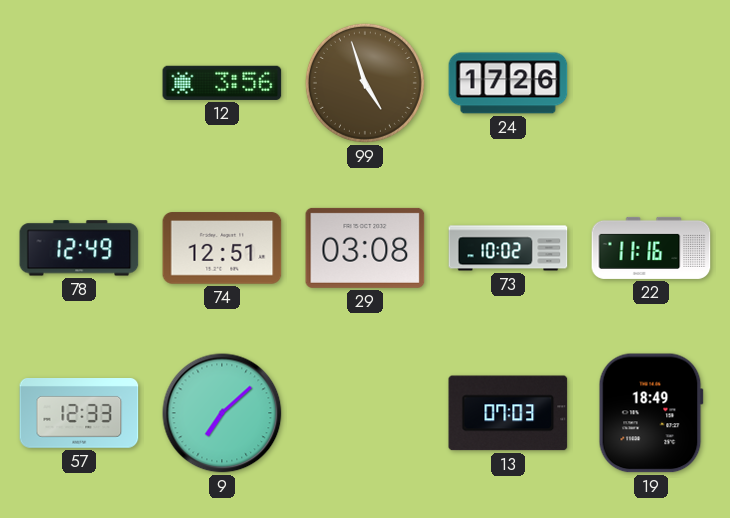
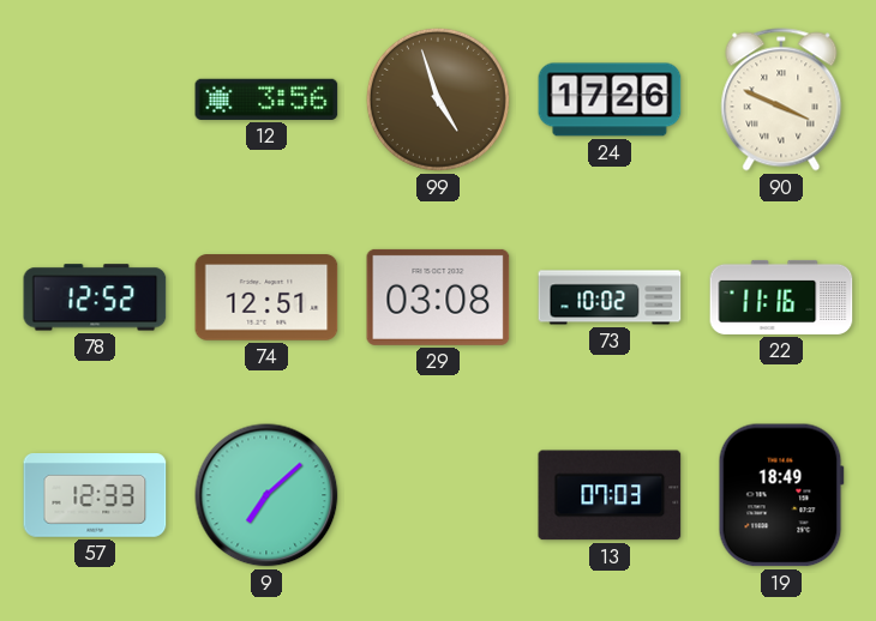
90: none -> 3:49
78: 12:49 -> 12:52
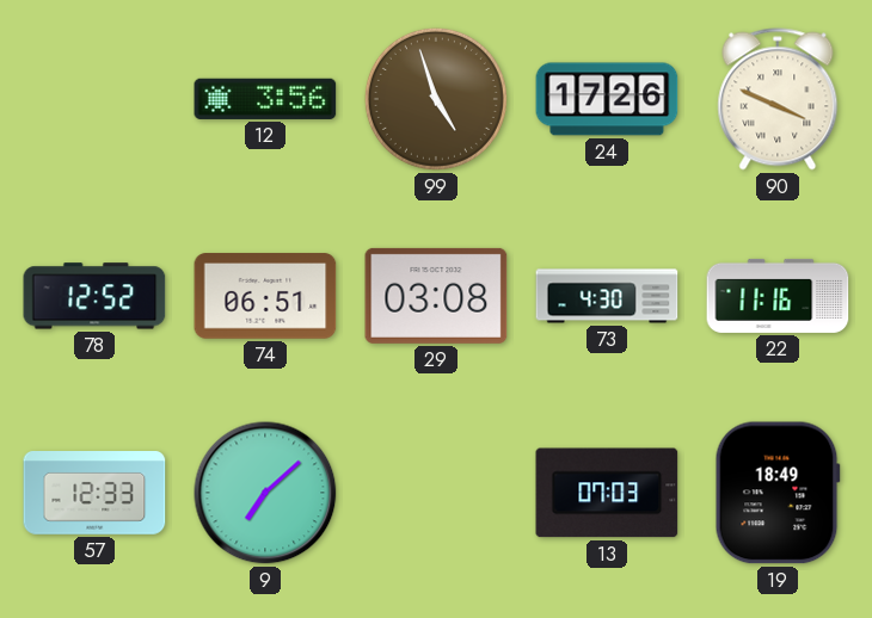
74: 12:51 -> 06:51
73: 10:02 -> 4:30
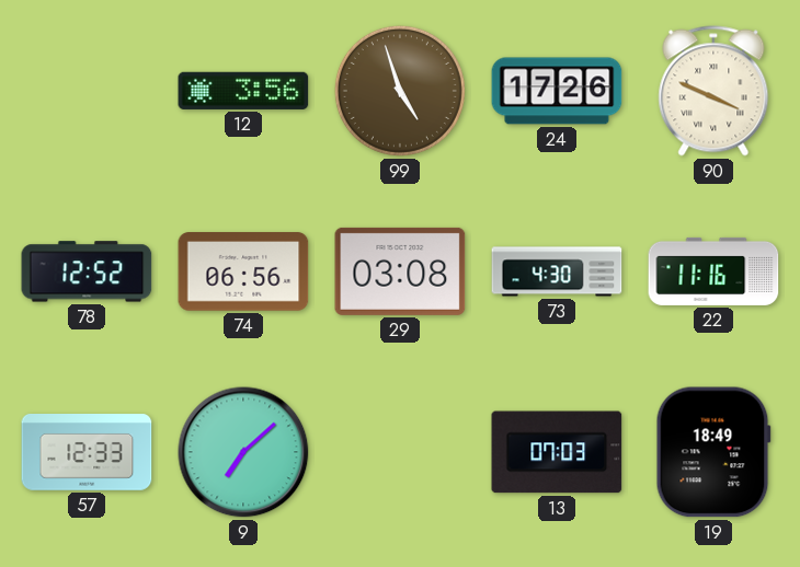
74: 06:51 -> 06:56
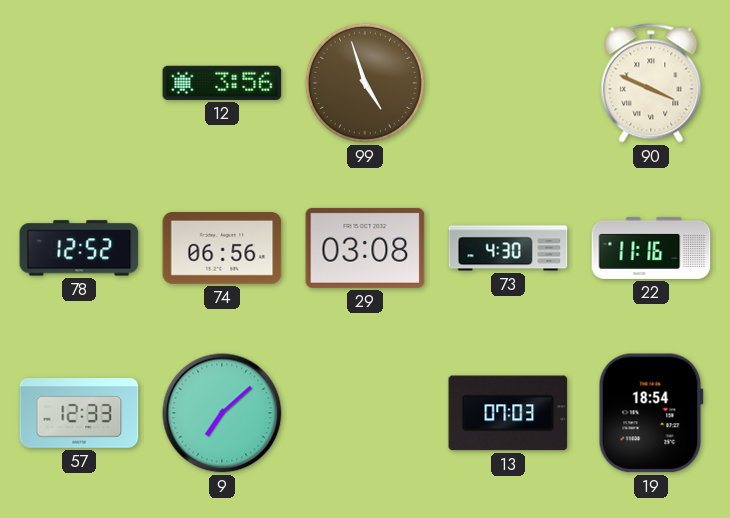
24: 17:26 -> none
19: 18:49 -> 18:54
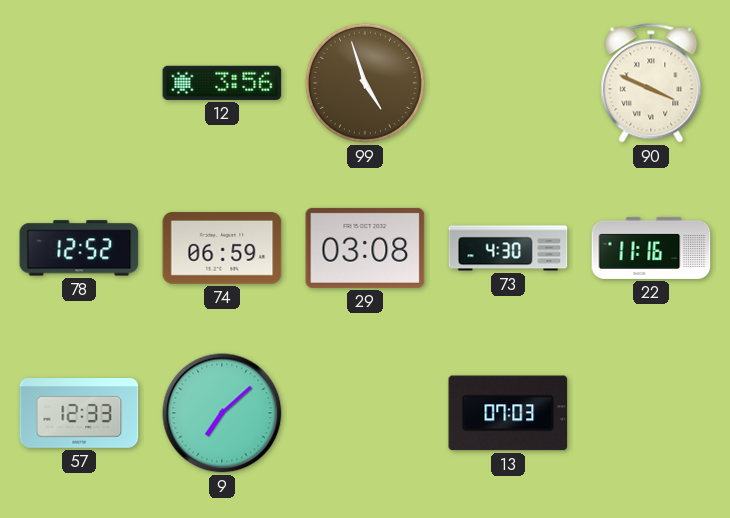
74: 06:56 -> 06:59
19: 18:54 -> none
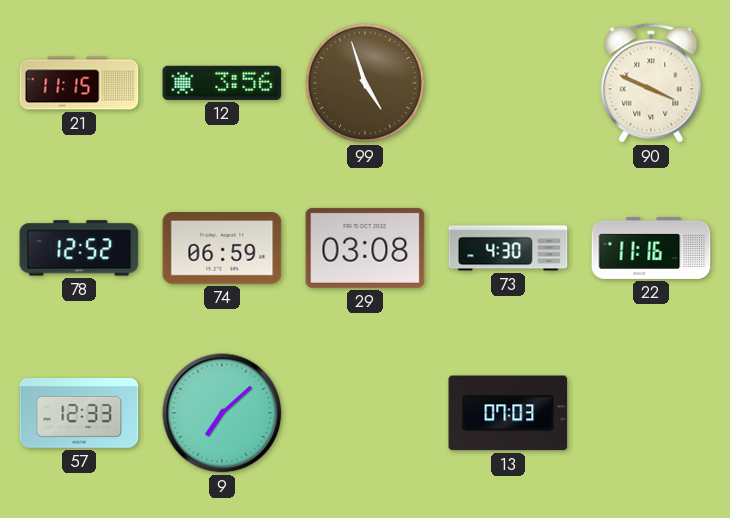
21: none -> 11:15
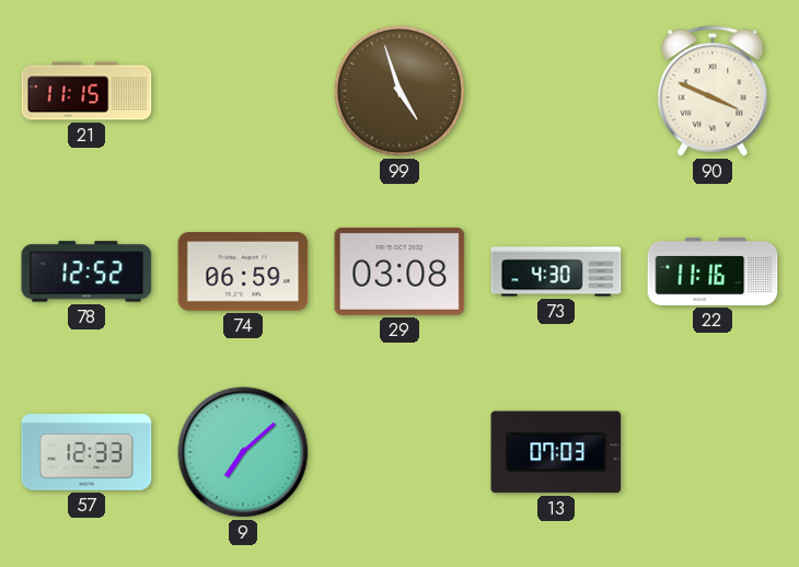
12: 3:56 -> none
